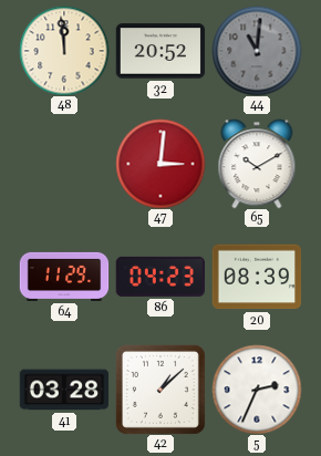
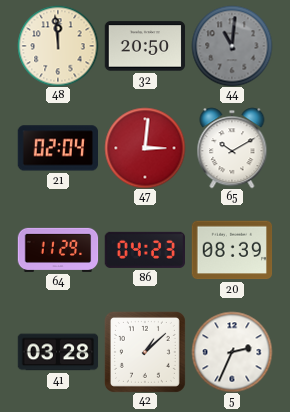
32: 20:52 -> 20:50
21: none -> 02:04
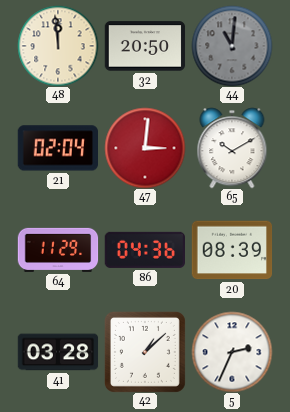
86: 04:23 -> 04:36
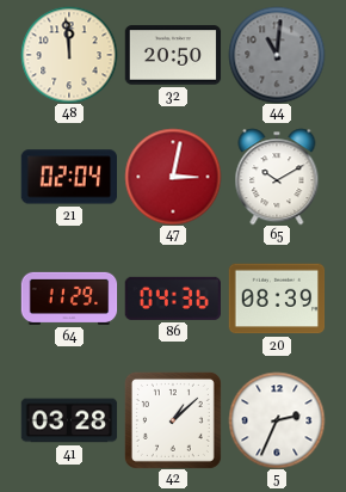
47: 3:01 -> 3:02
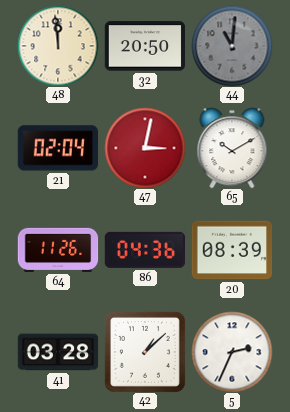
64: 11:29 -> 11:26
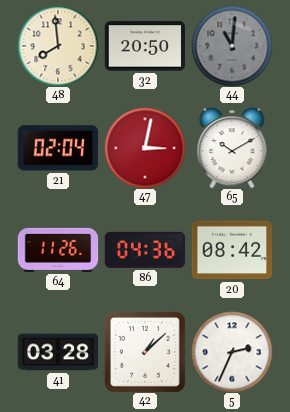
48: 11:59 -> 7:59
20: 08:39 -> 08:42
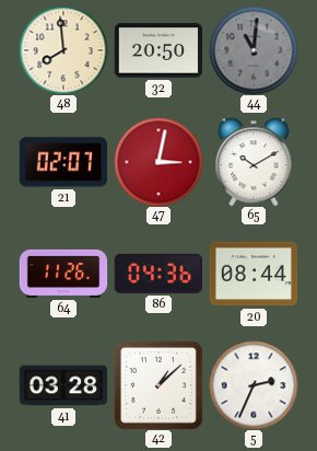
21: 02:04 -> 02:07
20: 08:42 -> 08:44
